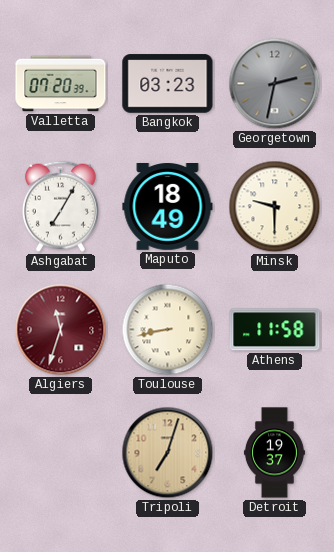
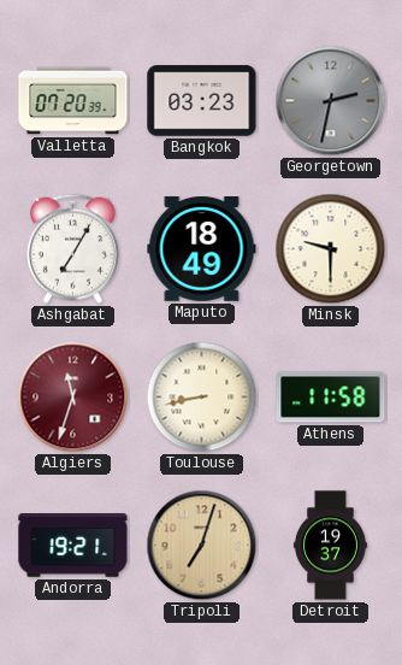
Andorra: none -> 19:21
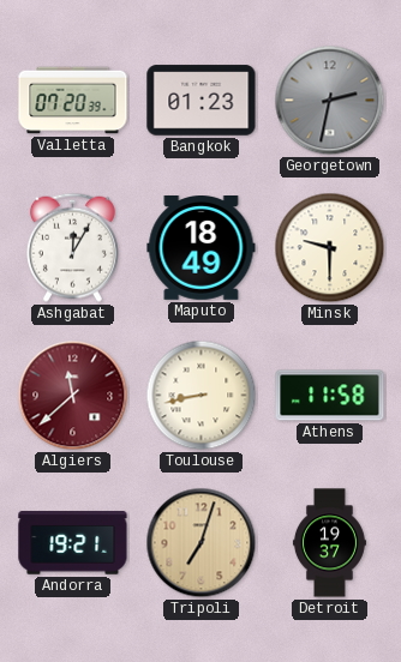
Bangkok: 03:23 -> 01:23
Ashgabat: 7:05 -> 12:05
Algiers: 11:33 -> 11:38
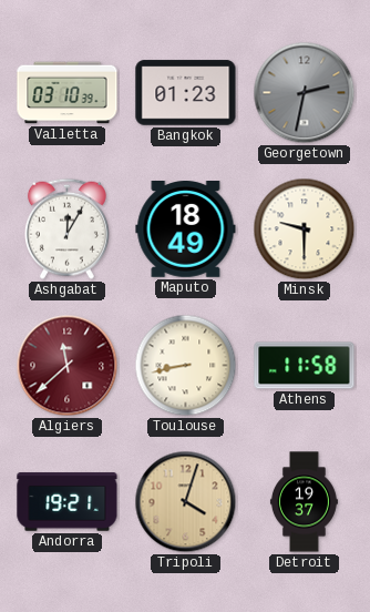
Valletta: 07:20 -> 03:10
Tripoli: 7:03 -> 4:03
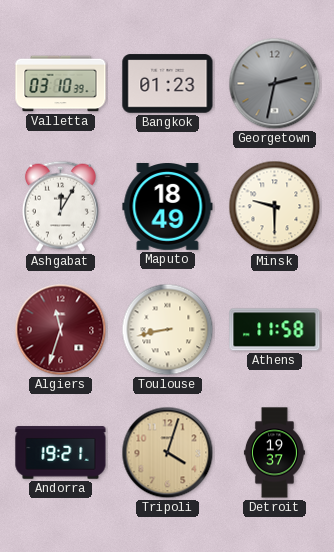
Algiers: 11:38 -> 11:33
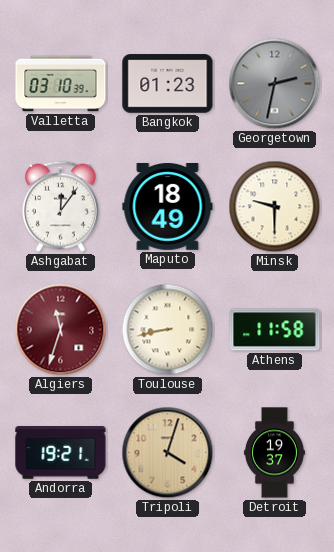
Ashgabat: 12:05 -> 12:06
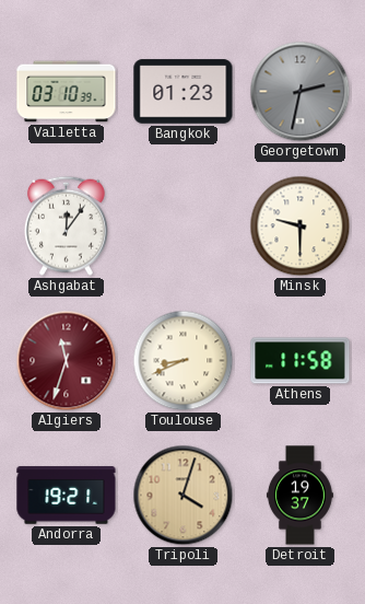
Maputo: 18:49 -> none
Toulouse: 8:43 -> 8:41
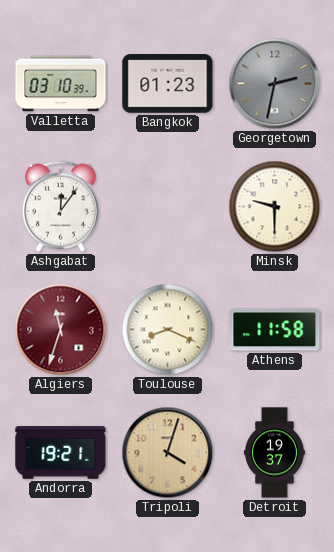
Toulouse: 8:41 -> 8:19
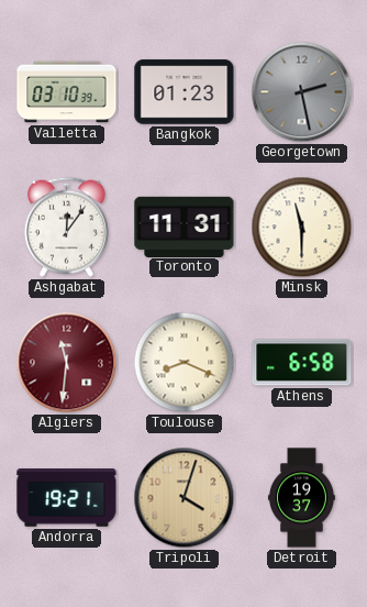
Georgetown: 2:32 -> 2:28
Toronto: none -> 11:31
Minsk: 9:30 -> 11:30
Algiers: 11:33 -> 11:31
Athens: 11:58 -> 6:58
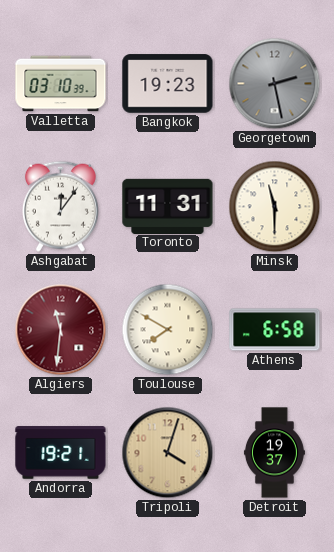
Bangkok: 01:23 -> 19:23
Toulouse: 8:19 -> 7:50
